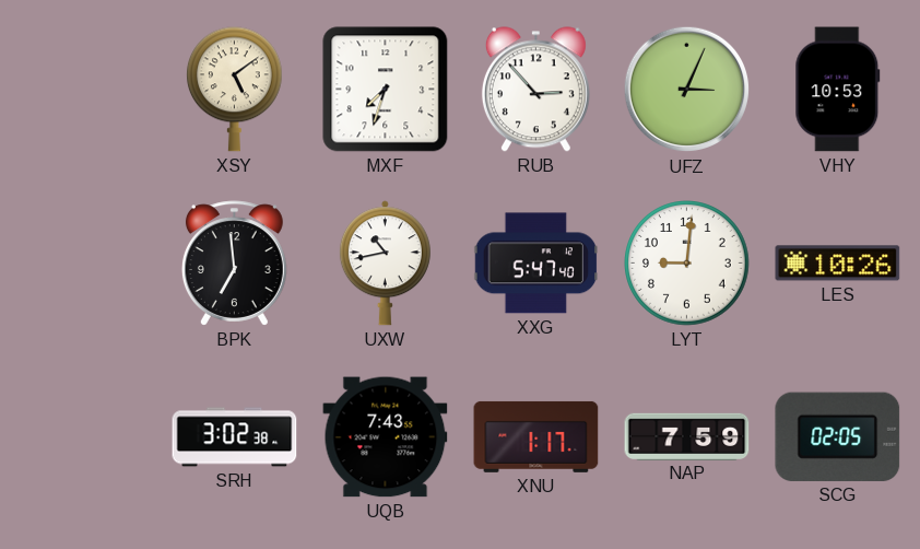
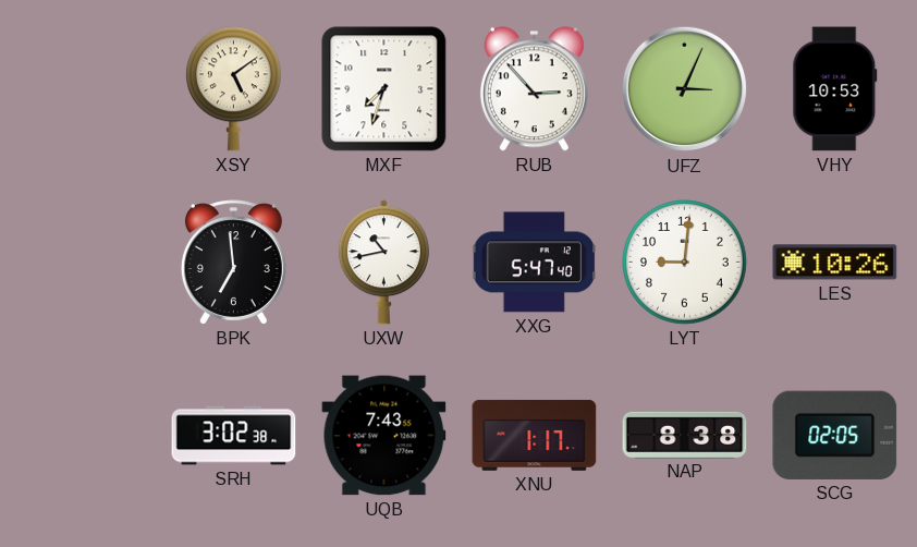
NAP: 7:59 -> 8:38
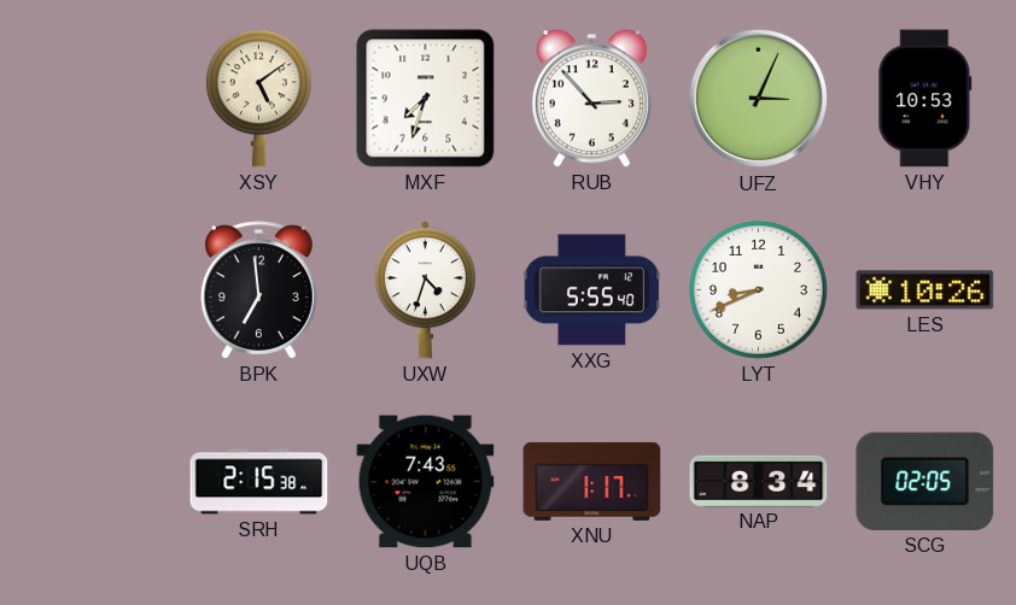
UXW: 10:43 -> 4:33
XXG: 5:47 -> 5:55
LYT: 9:01 -> 8:41
SRH: 3:02 -> 2:15
NAP: 8:38 -> 8:34
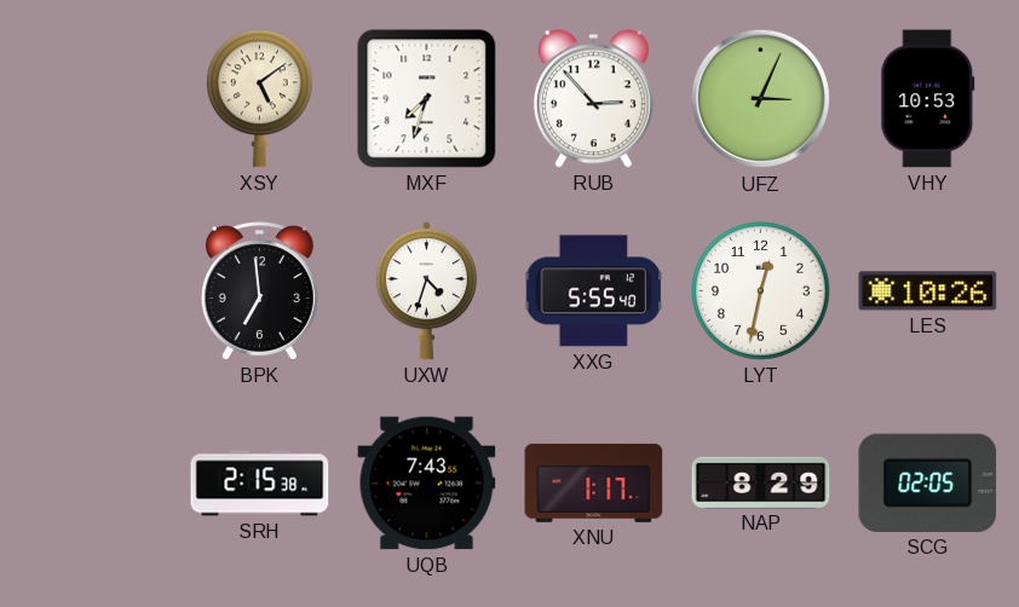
LYT: 8:41 -> 12:32
NAP: 8:34 -> 8:29
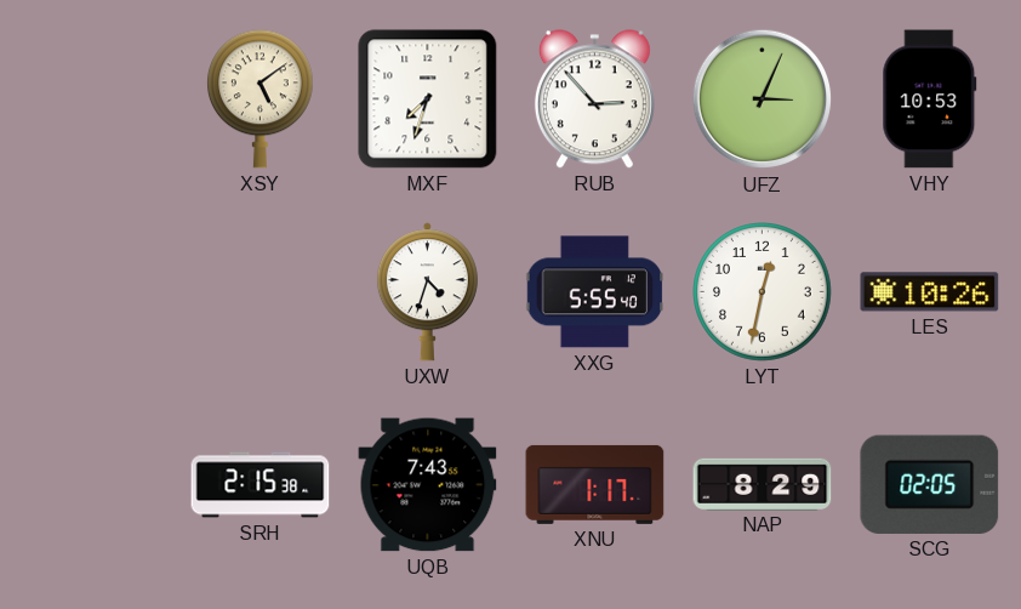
BPK: 6:59 -> none
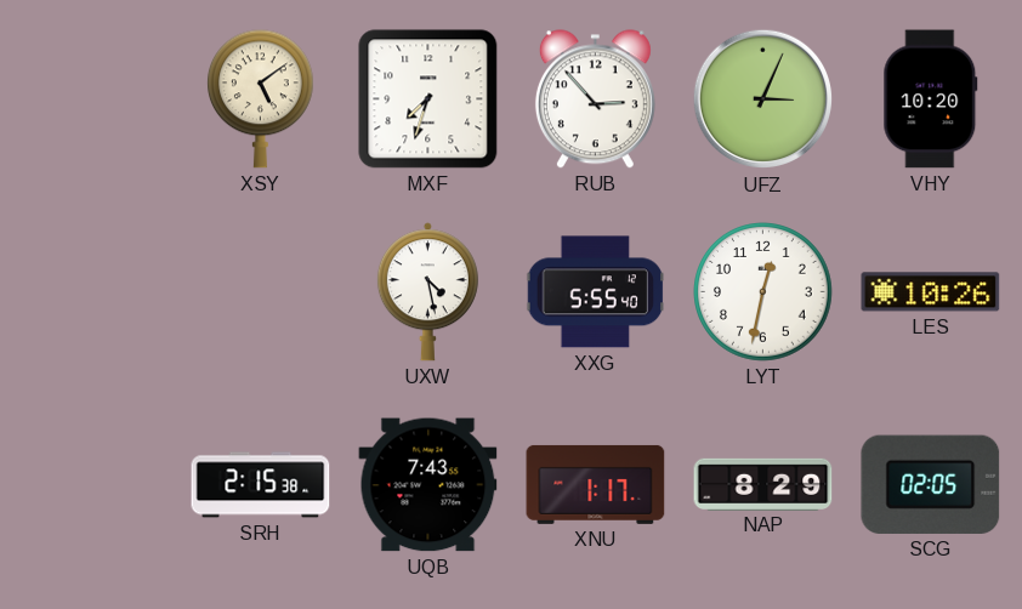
VHY: 10:53 -> 10:20
UXW: 4:33 -> 4:28
